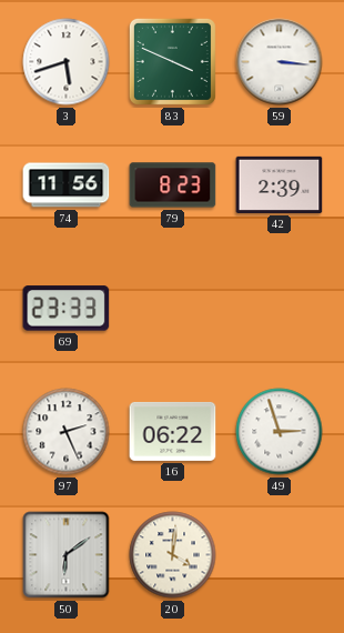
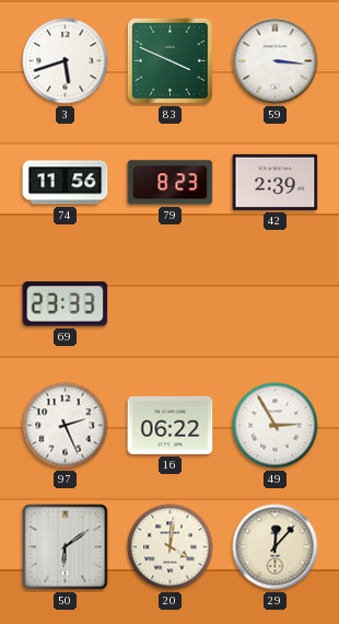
49: 2:57 -> 2:55
29: none -> 12:07
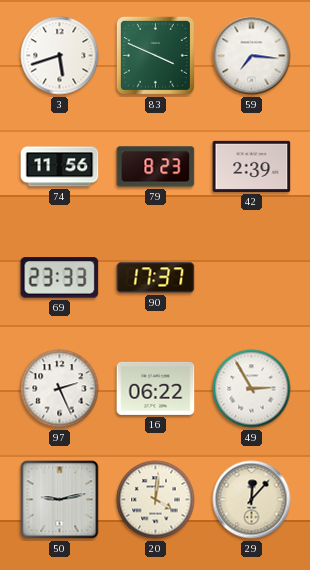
59: 3:16 -> 7:16
90: none -> 17:37
50: 6:09 -> 9:13
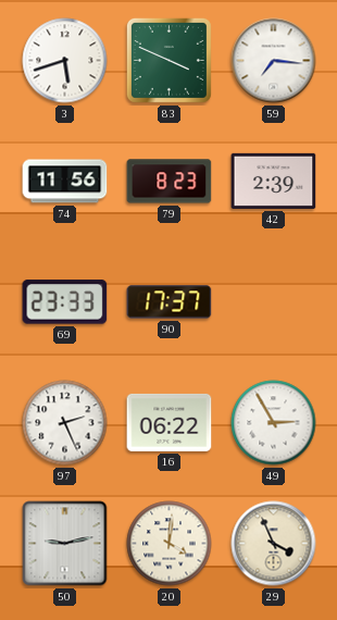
29: 12:07 -> 3:56
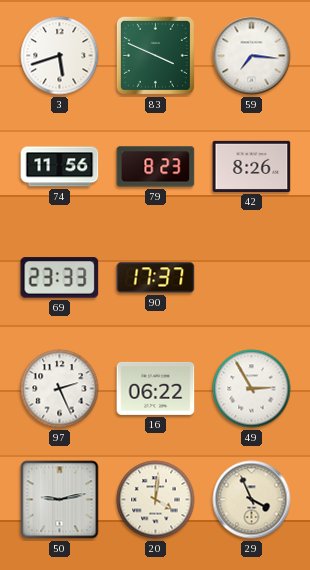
42: 2:39 -> 8:26
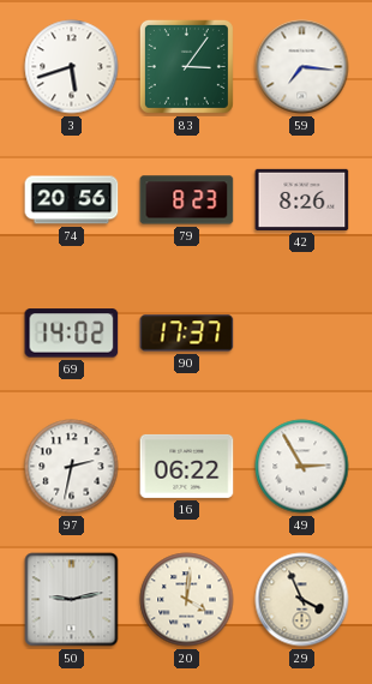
83: 3:49 -> 3:06
74: 11:56 -> 20:56
69: 23:33 -> 14:02
97: 2:26 -> 2:32
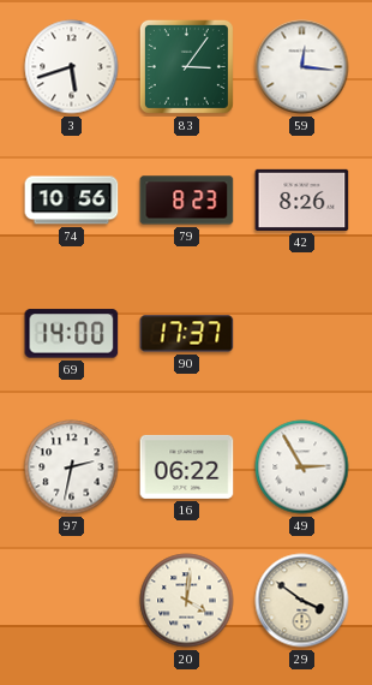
59: 7:16 -> 12:16
74: 20:56 -> 10:56
69: 14:02 -> 14:00
50: 9:13 -> none
29: 3:56 -> 3:51
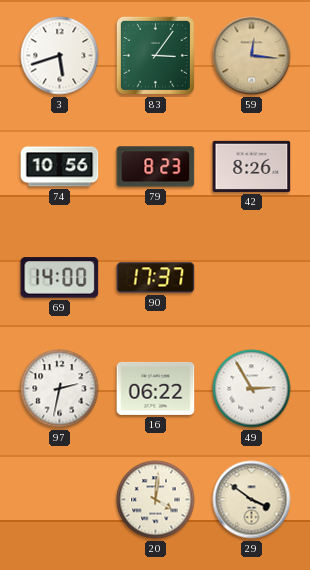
59 dial: white -> champagne
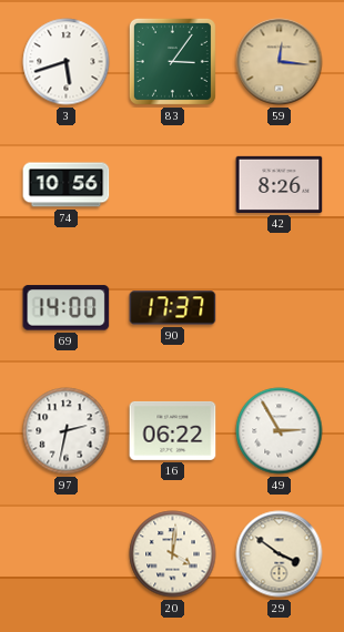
79: 8:23 -> none
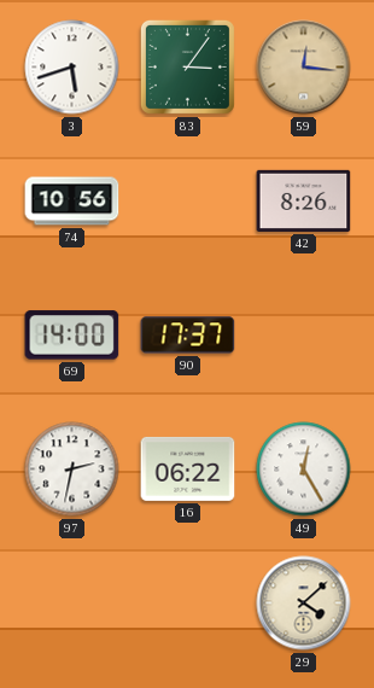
49: 2:55 -> 12:25
20: 4:01 -> none
29: 3:51 -> 4:08
